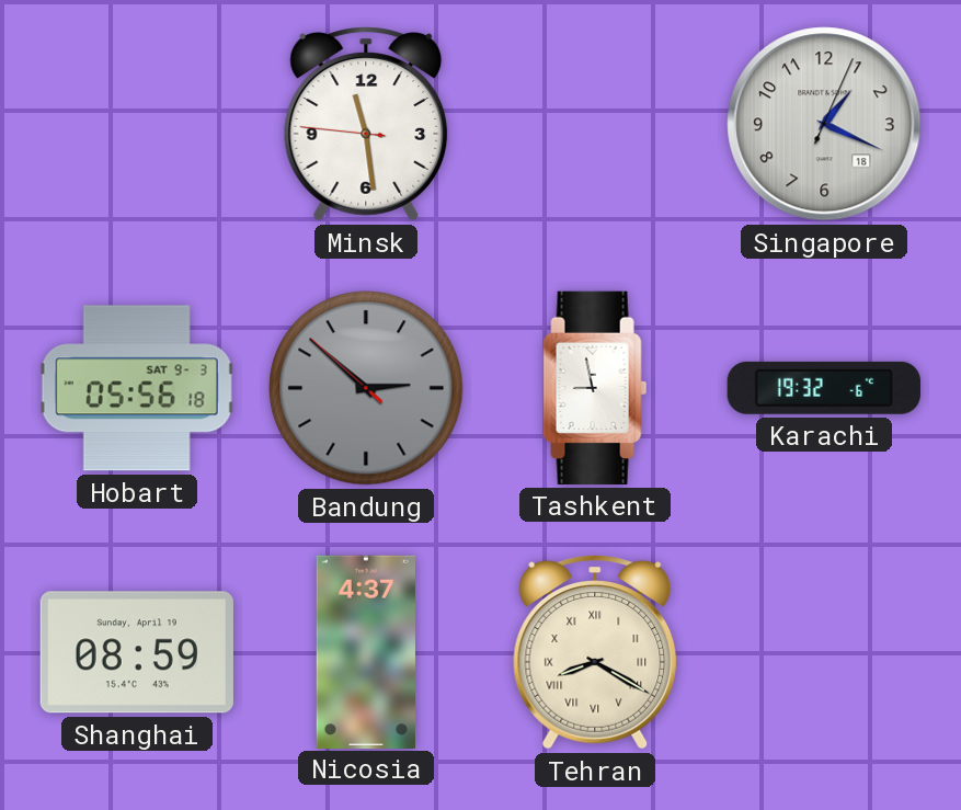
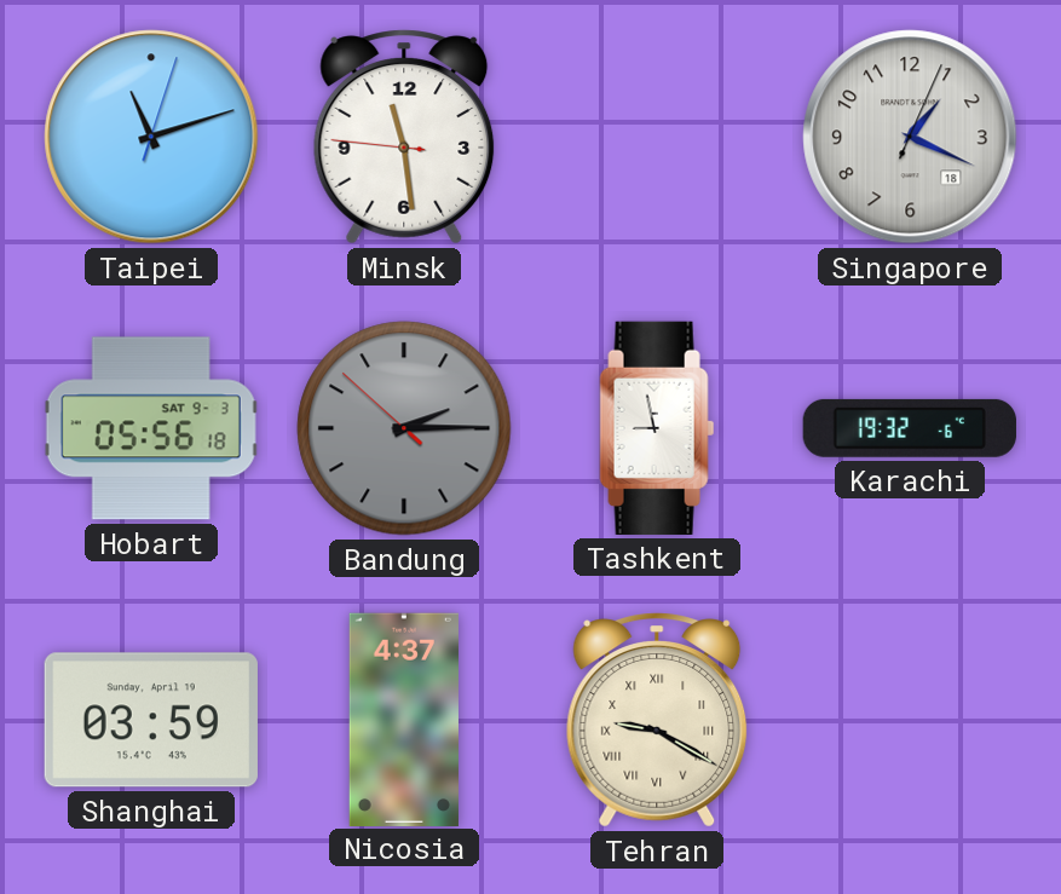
Taipei: none -> 11:12
Bandung: 2:51 -> 2:14
Shanghai: 08:59 -> 03:59
Tehran: 8:20 -> 9:20
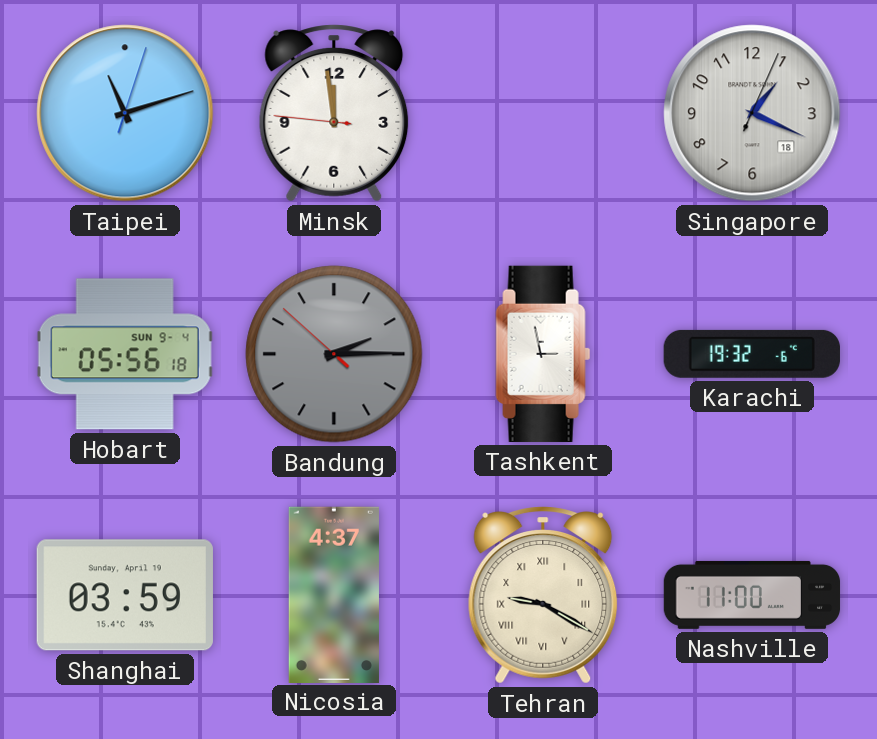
Minsk: 11:28 -> 11:58
Hobart date: SAT 9-3 -> SUN 9-4
Tashkent: 8:58 -> 2:58
Nashville: none -> 11:00
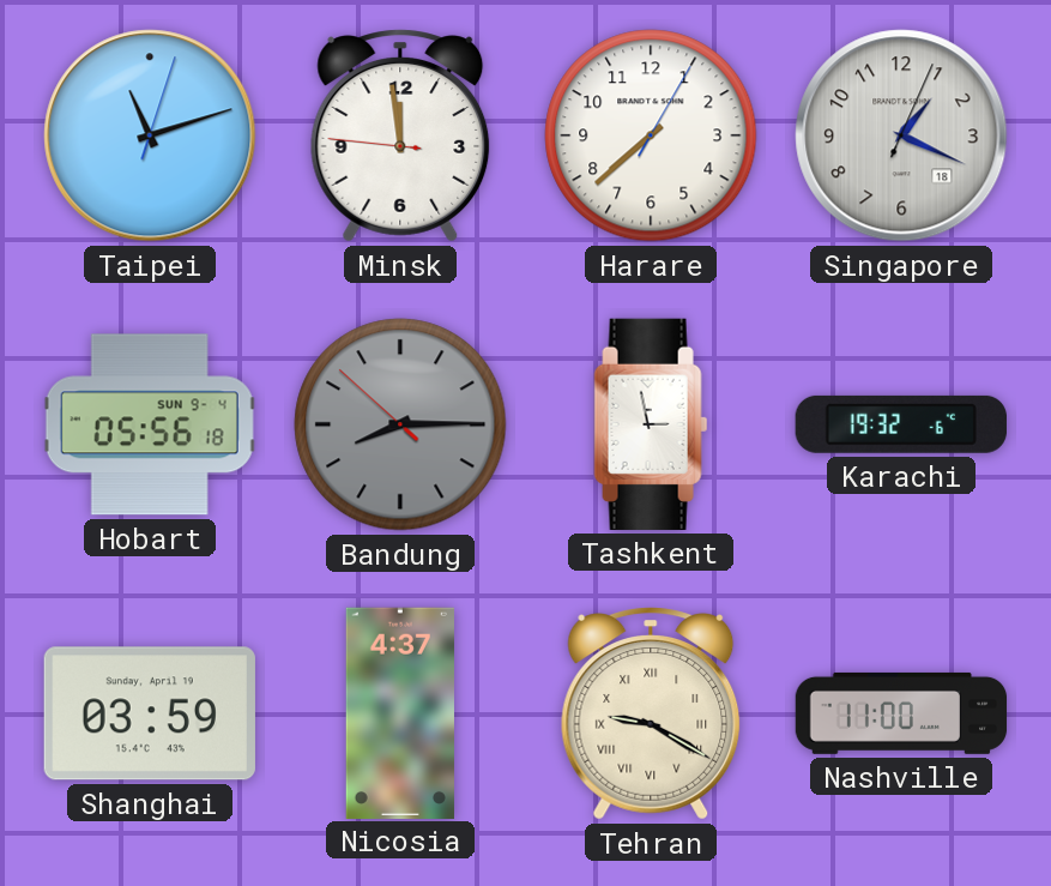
Harare: none -> 7:38
Bandung: 2:14 -> 8:14
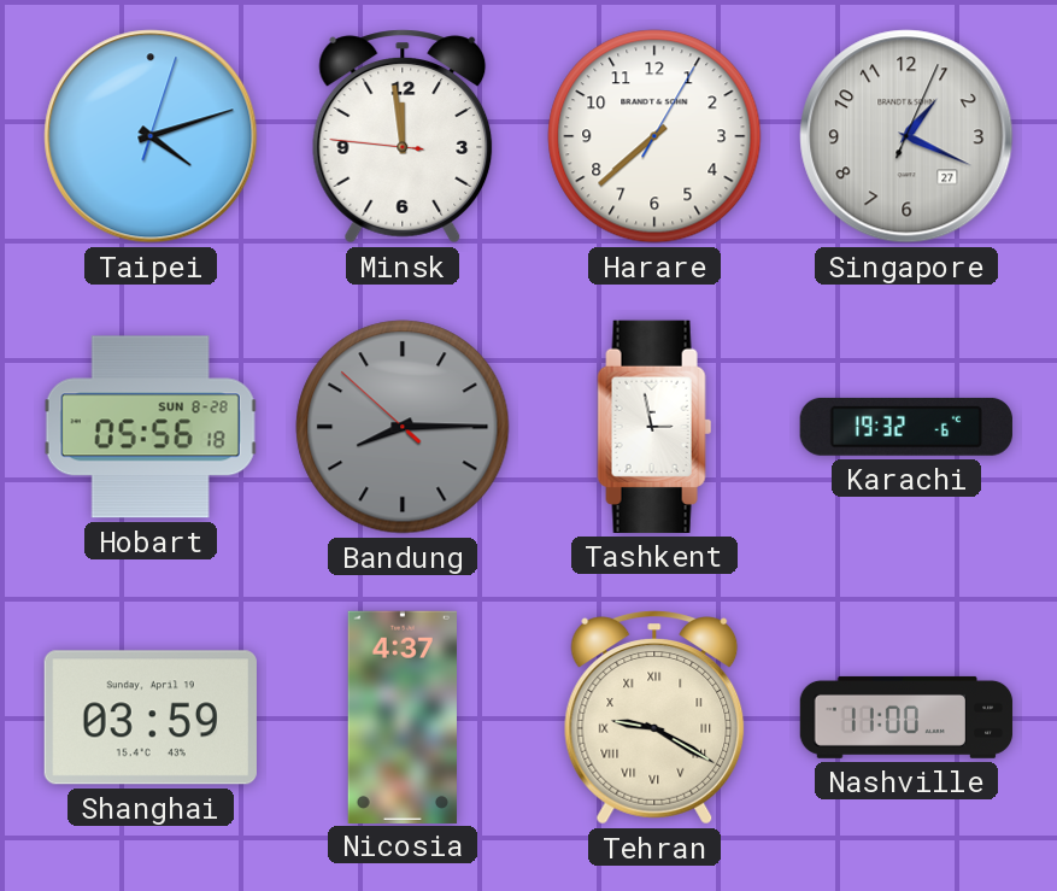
Taipei: 11:12 -> 4:12
Singapore date: 18 -> 27
Hobart date: SUN 9-4 -> SUN 8-28
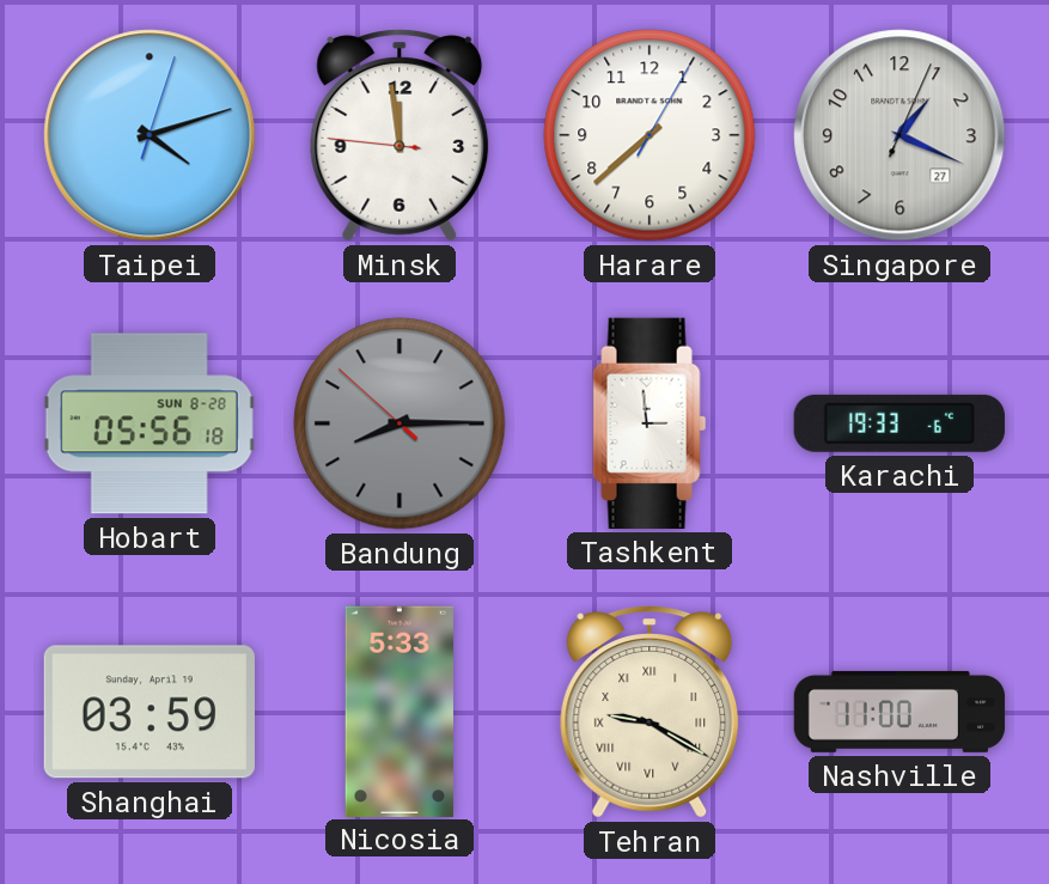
Tashkent: 2:58 -> 2:59
Karachi: 19:32 -> 19:33
Nicosia: 4:37 -> 5:33
